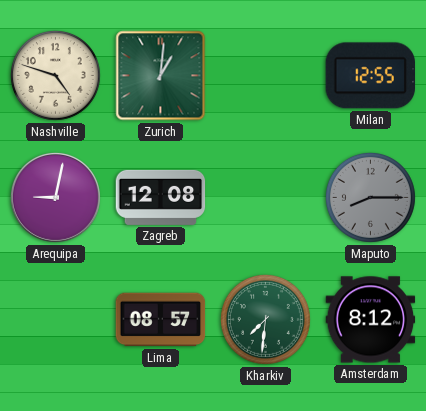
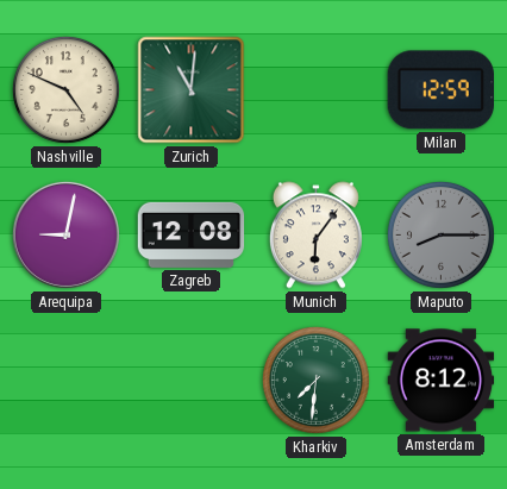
Nashville: 4:48 -> 4:49
Zurich: 1:01 -> 11:01
Milan: 12:55 -> 12:59
Munich: none -> 6:06
Lima: 08:57 -> none
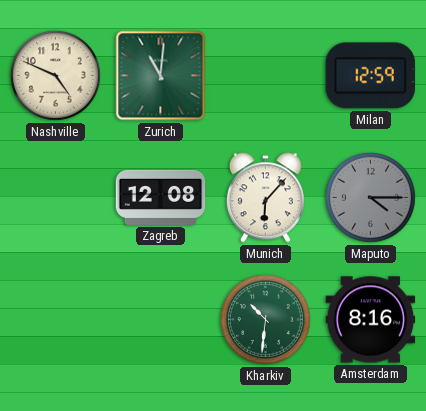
Arequipa: 9:02 -> none
Munich: 6:06 -> 6:07
Maputo: 8:15 -> 4:15
Kharkiv: 7:31 -> 10:31
Amsterdam: 8:12 -> 8:16
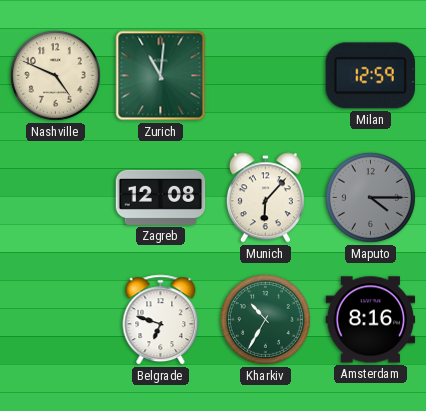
Belgrade: none -> 6:48
Kharkiv: 10:31 -> 10:35
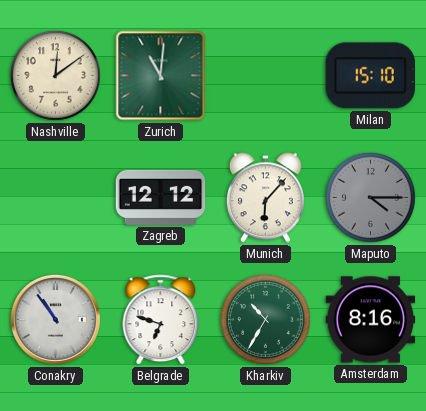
Nashville: 4:49 -> 12:09
Milan: 12:59 -> 15:10
Zagreb: 12:08 -> 12:12
Conakry: none -> 10:54
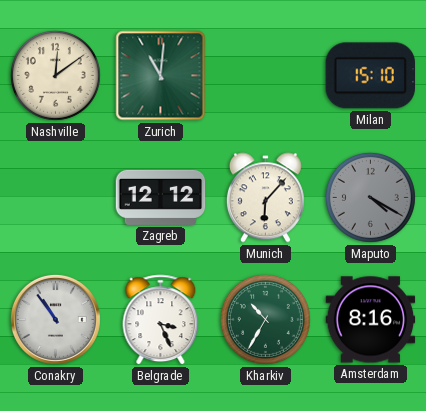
Maputo: 4:15 -> 4:20
Belgrade: 6:48 -> 3:26
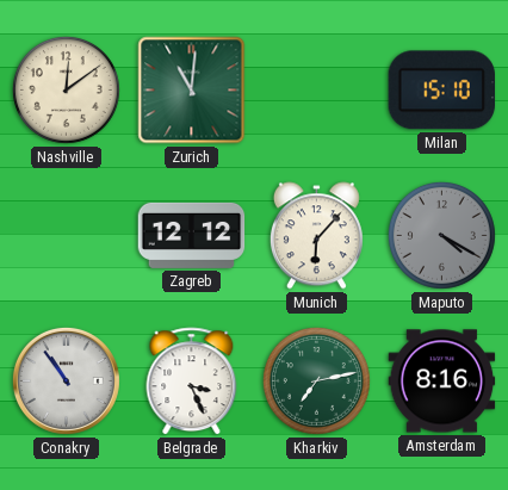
Kharkiv: 10:35 -> 7:13
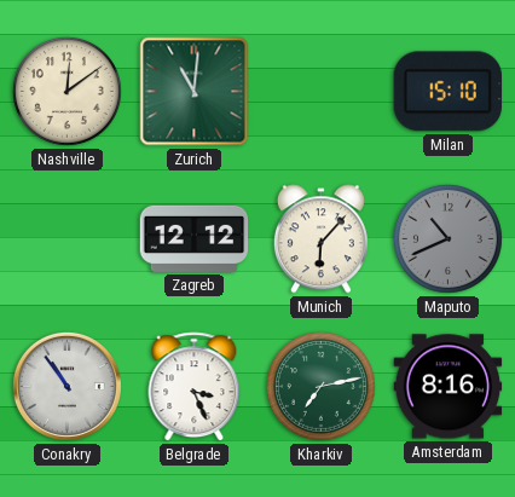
Maputo: 4:20 -> 10:41
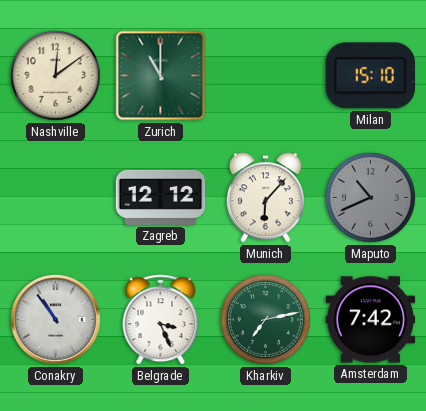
Zurich: 11:01 -> 11:00
Amsterdam: 8:16 -> 7:42
